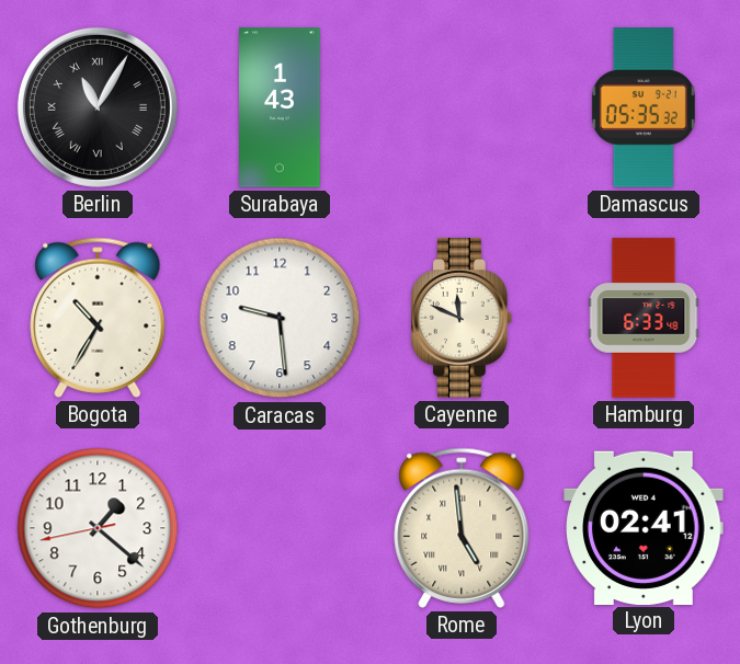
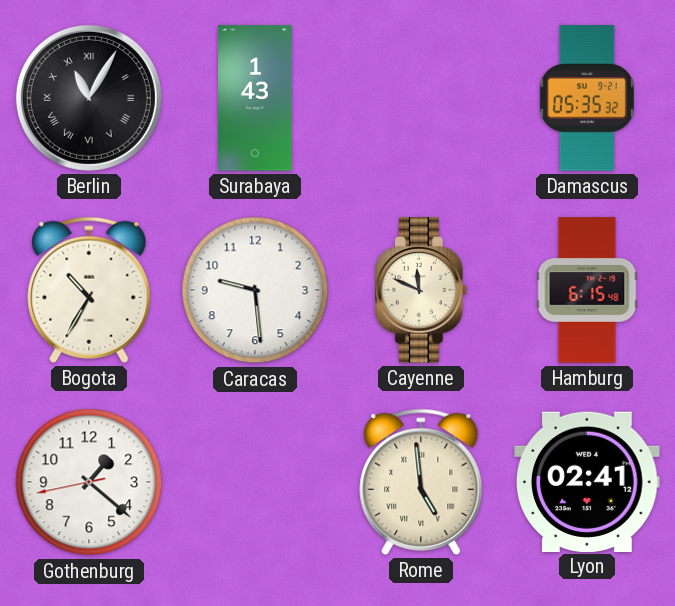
Hamburg: 6:33 -> 6:15
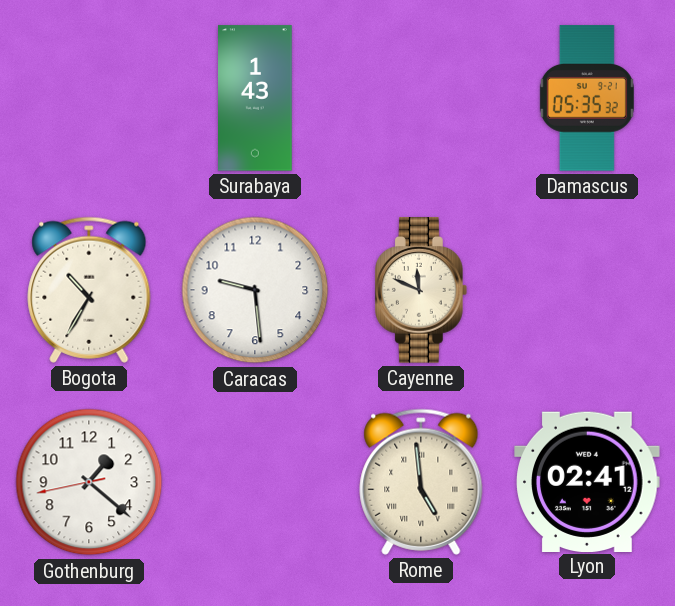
Berlin: 11:05 -> none
Hamburg: 6:15 -> none
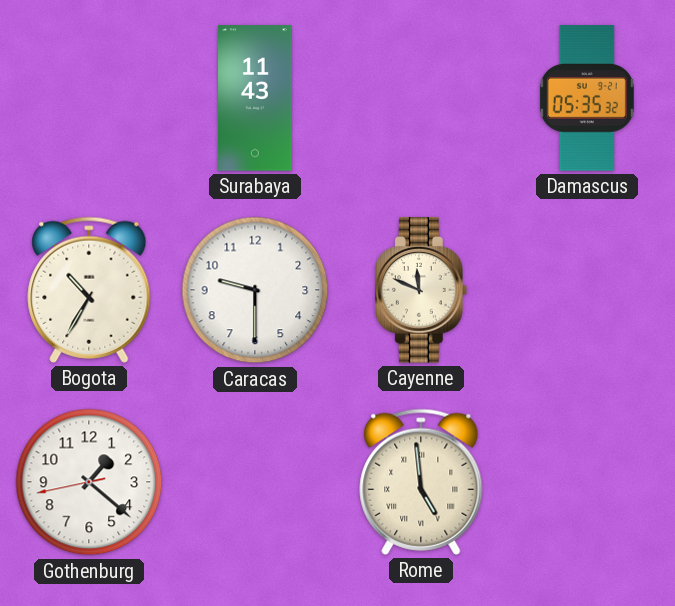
Surabaya: 1:43 -> 11:43
Caracas: 9:29 -> 9:30
Lyon: 02:41 -> none
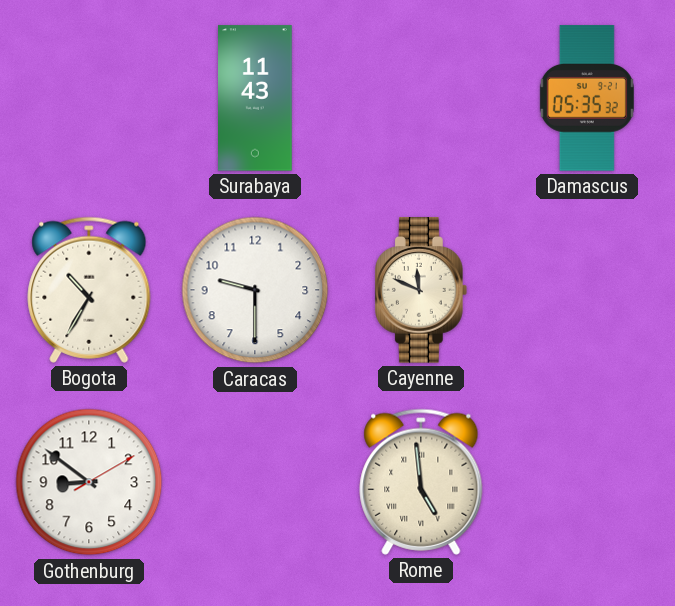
Gothenburg: 1:21 -> 8:51
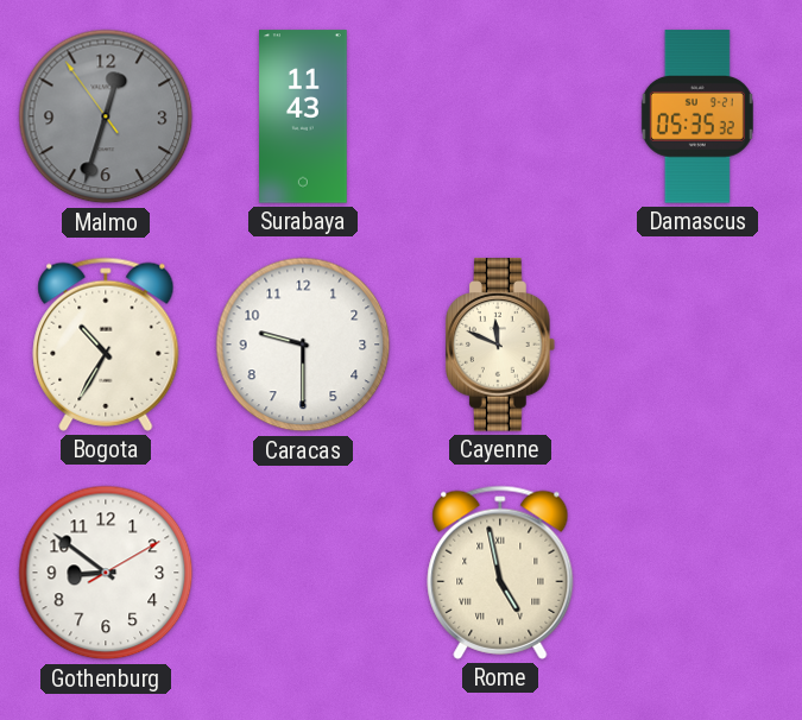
Malmo: none -> 12:32
Rome: 4:59 -> 4:58
